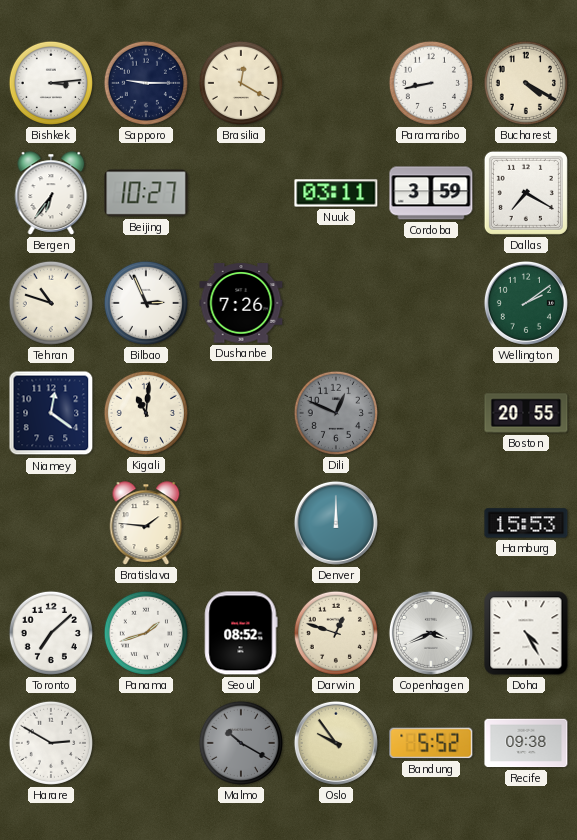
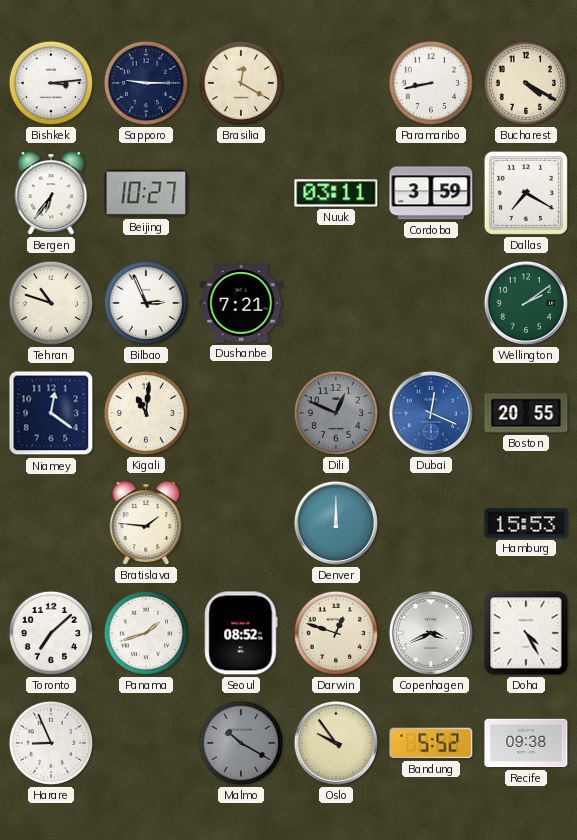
Dushanbe: 7:26 -> 7:21
Dubai: none -> 12:19
Harare: 2:50 -> 8:56
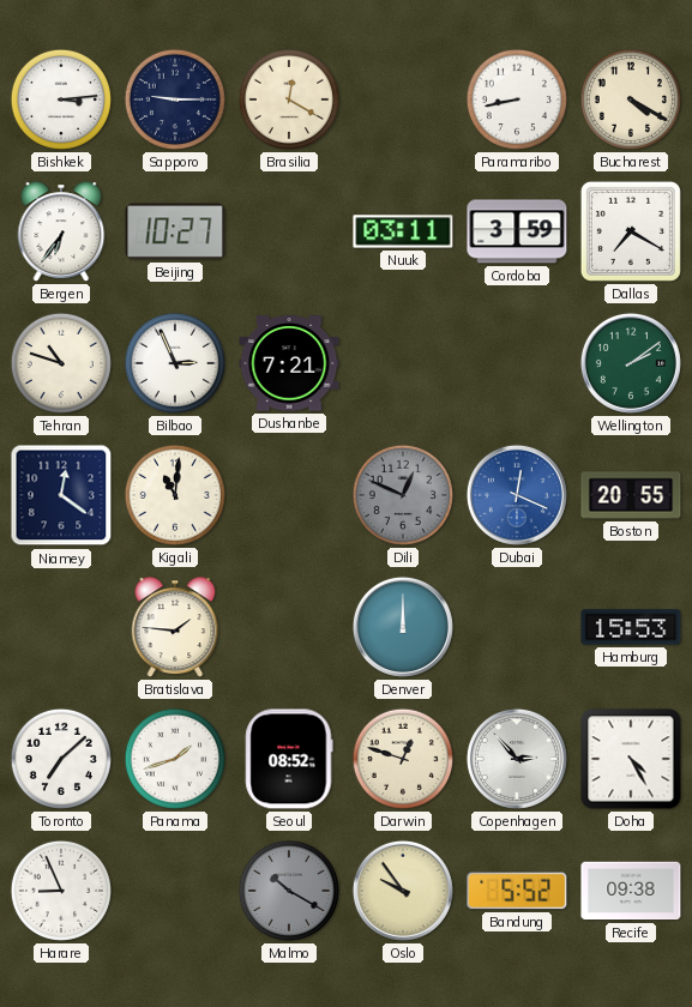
Copenhagen: 3:41 -> 2:53
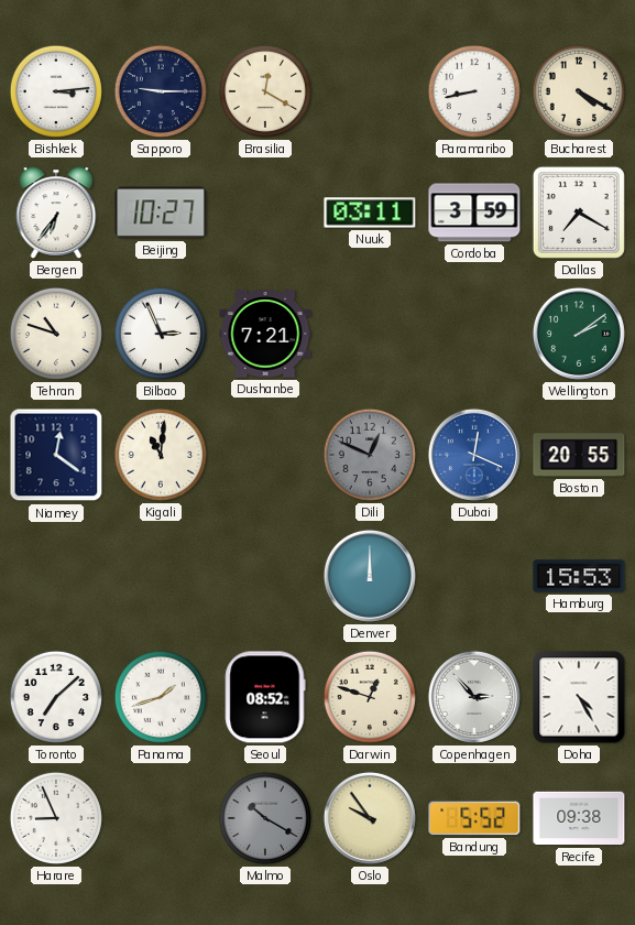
Bratislava: 1:46 -> none
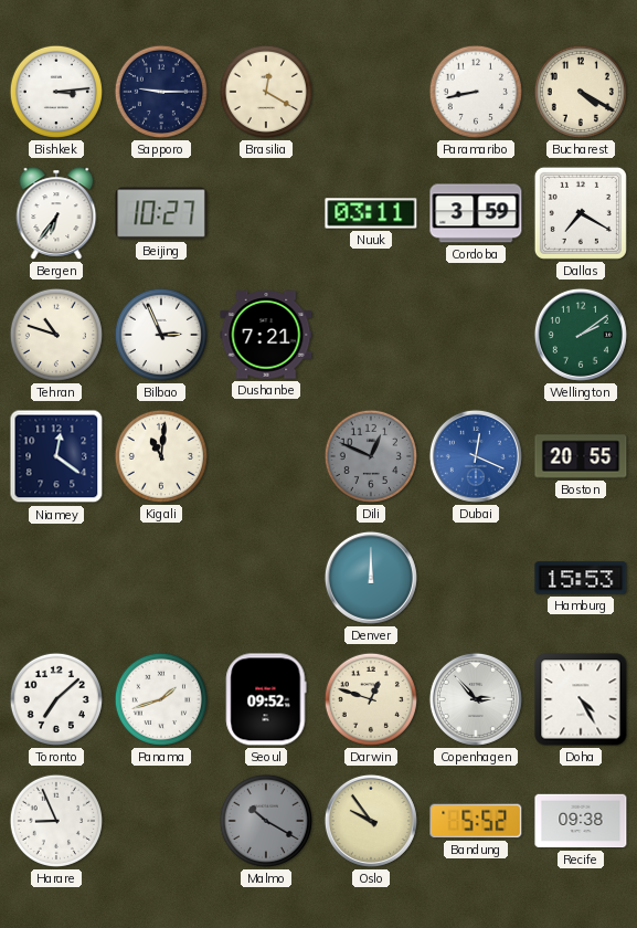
Seoul: 08:52 -> 09:52
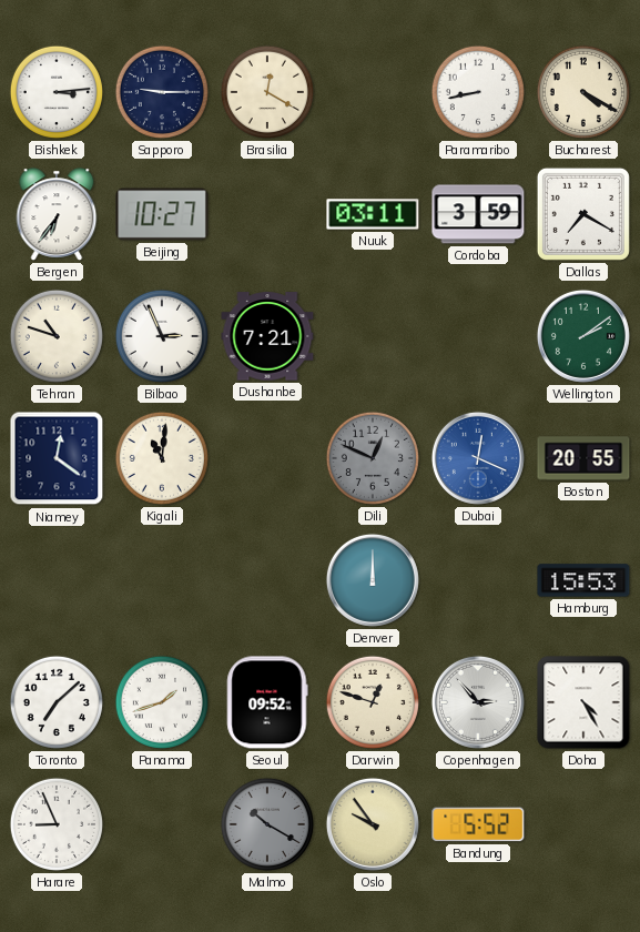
Recife: 09:38 -> none
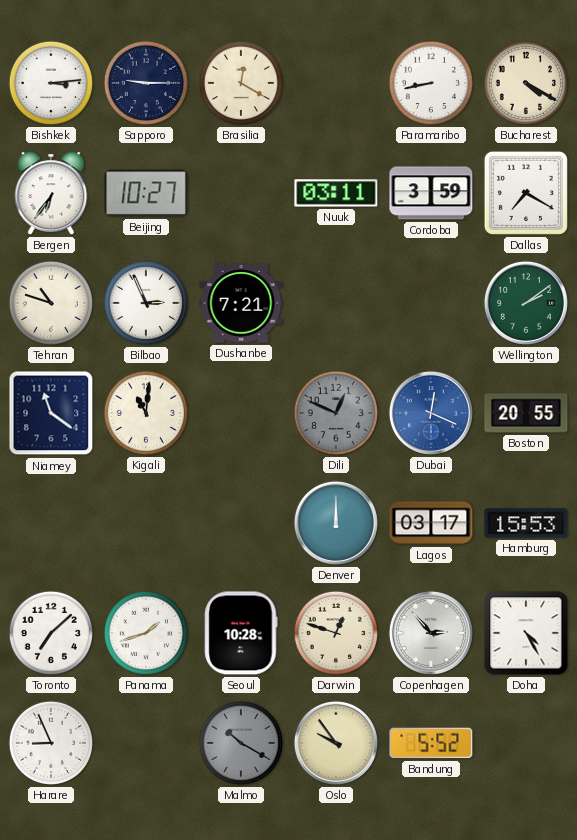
Niamey: 12:21 -> 11:21
Lagos: none -> 03:17
Seoul: 09:52 -> 10:28
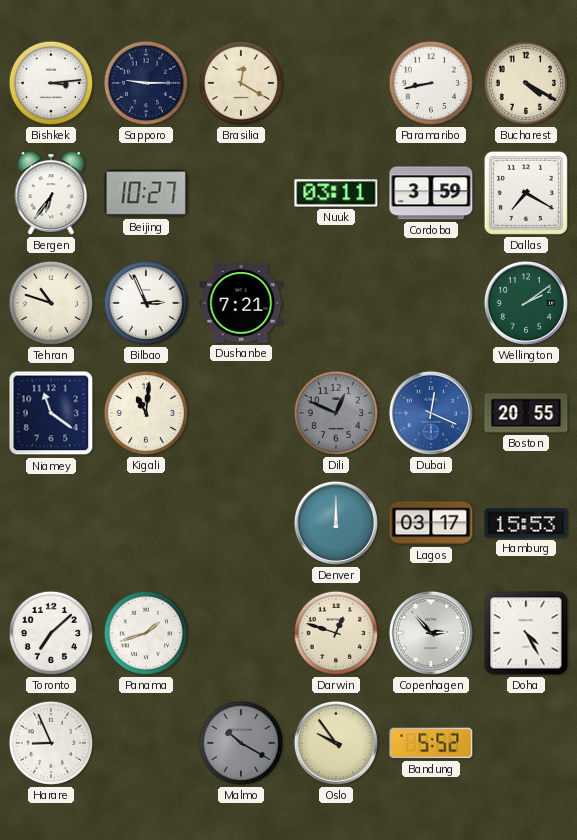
Seoul: 10:28 -> none
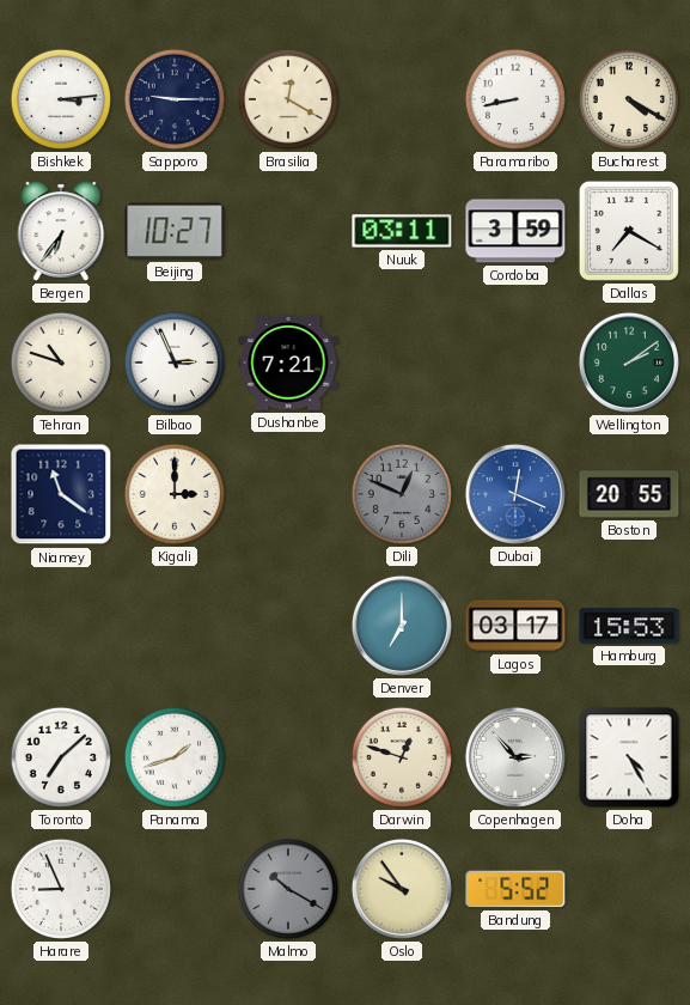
Kigali: 11:01 -> 3:00
Denver: 12:00 -> 7:00
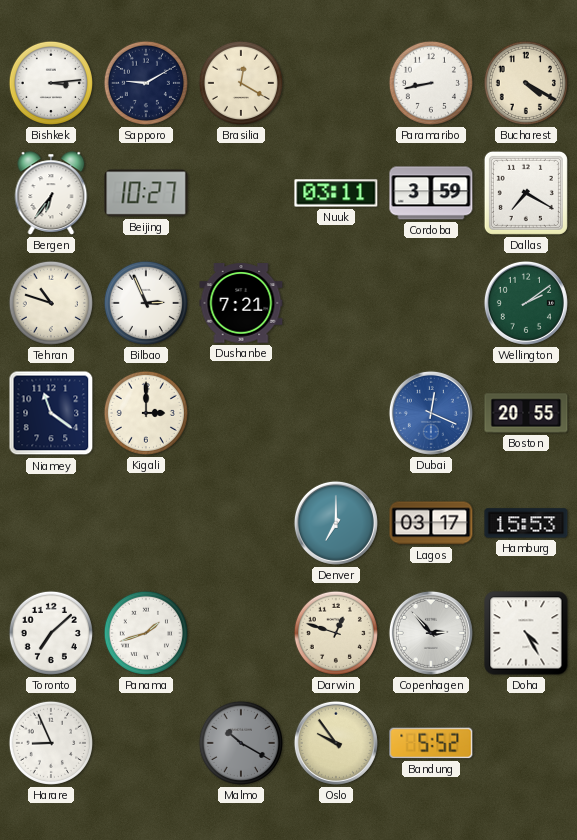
Sapporo: 9:15 -> 9:10
Dili: 12:49 -> none
